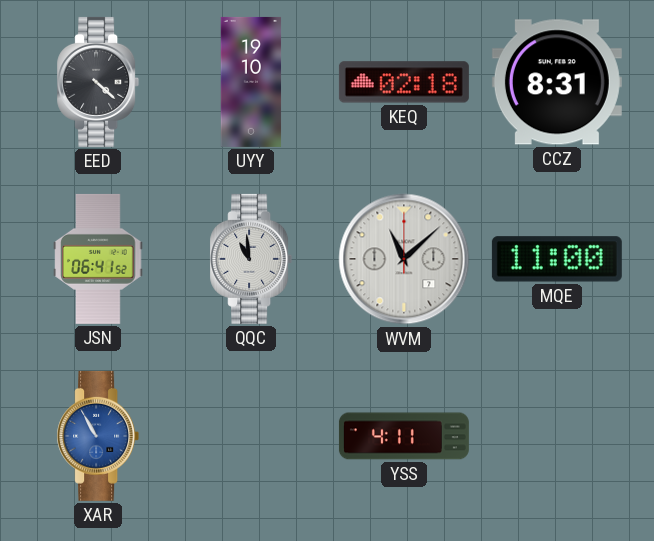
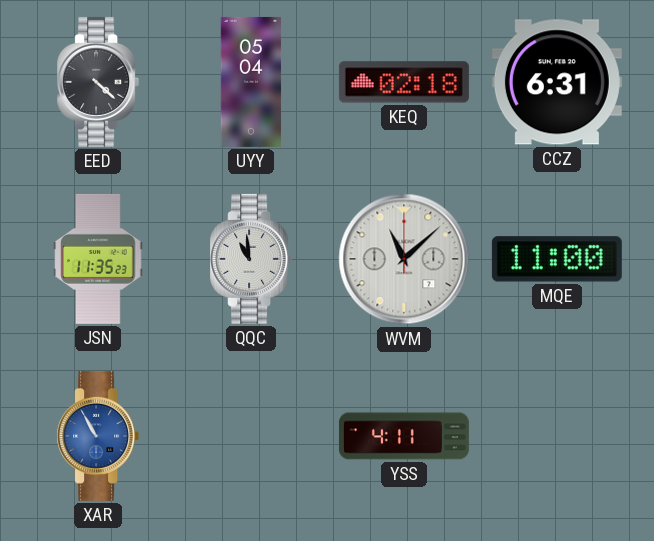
UYY: 19:10 -> 05:04
CCZ: 8:31 -> 6:31
JSN: 06:41 -> 11:35
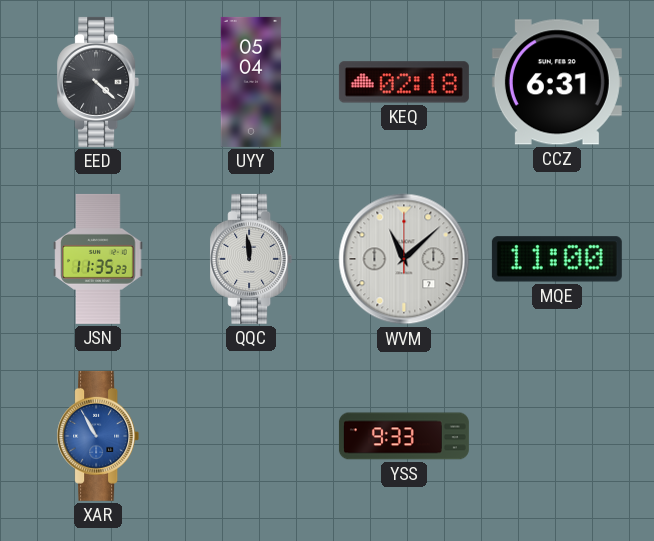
QQC: 10:59 -> 11:59
YSS: 4:11 -> 9:33
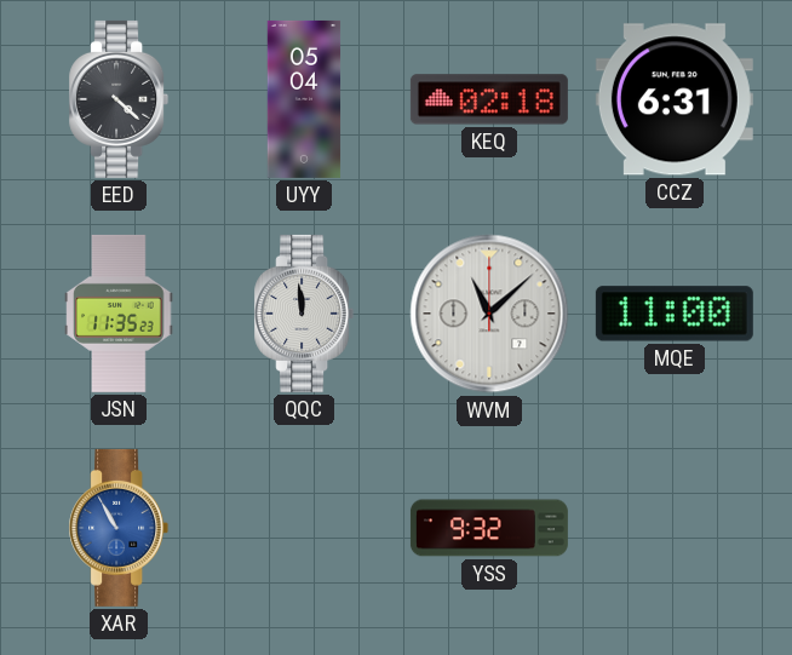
YSS: 9:33 -> 9:32
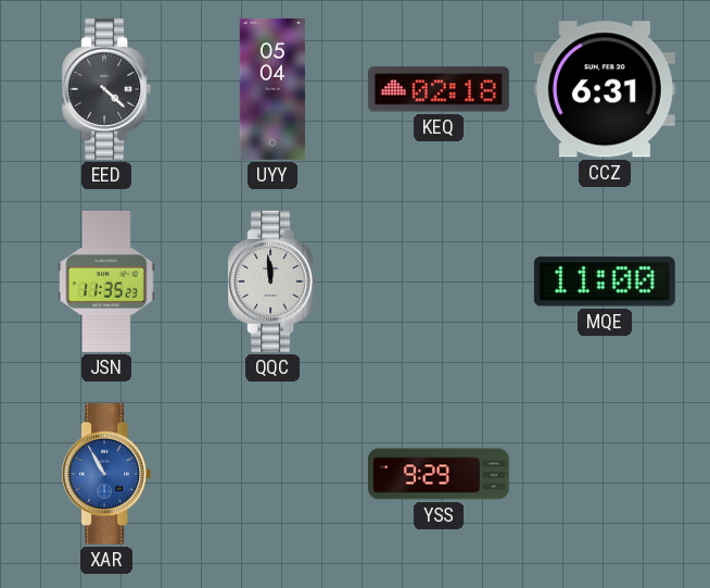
WVM: 11:08 -> none
YSS: 9:32 -> 9:29
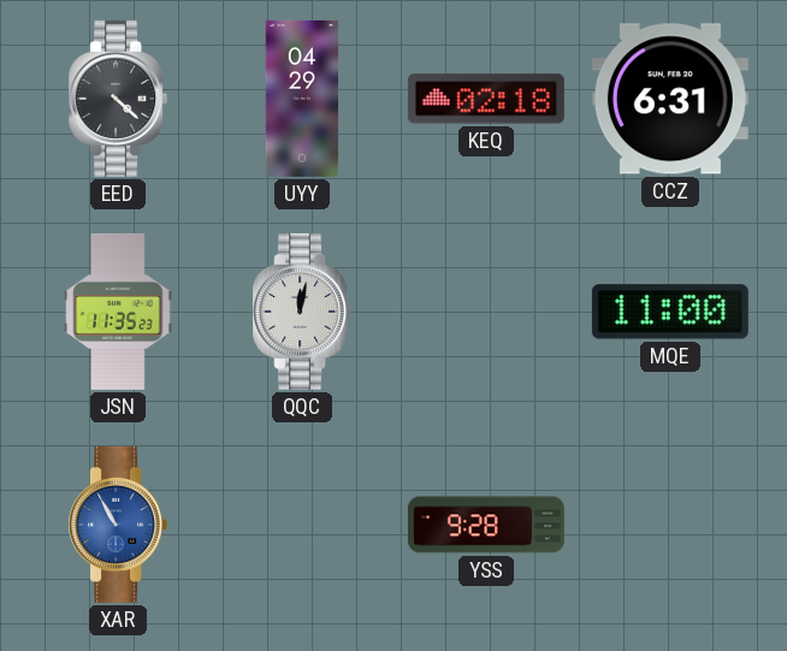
UYY: 05:04 -> 04:29
QQC: 11:59 -> 12:02
YSS: 9:29 -> 9:28
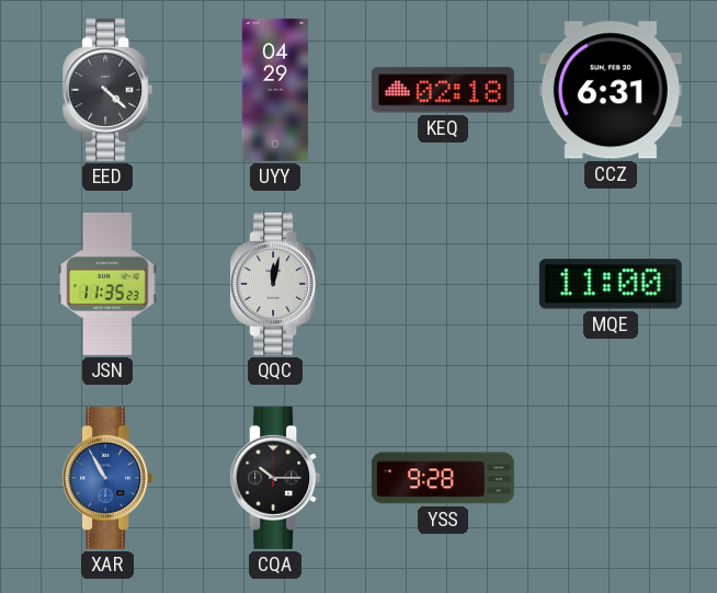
CQA: none -> 10:15
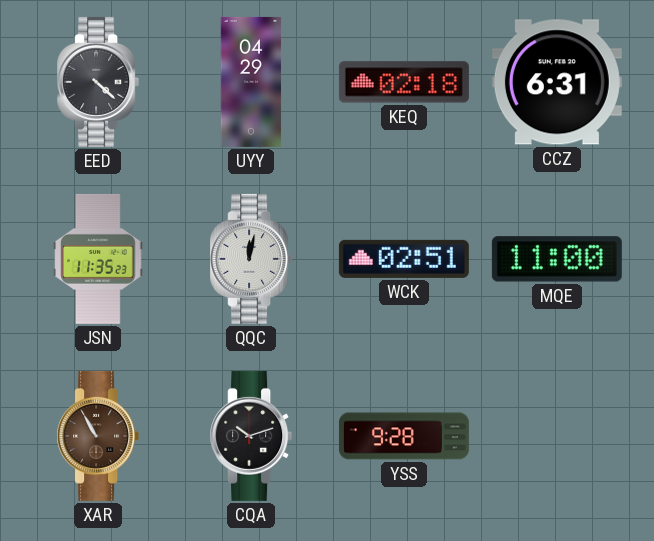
WCK: none -> 02:51
XAR dial: blue -> brown
CQA: 10:15 -> 10:12
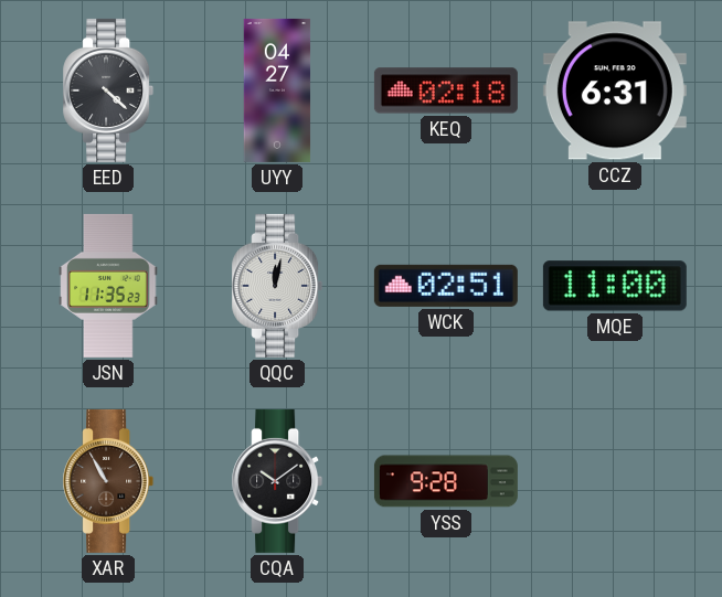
UYY: 04:29 -> 04:27
CQA: 10:12 -> 10:09
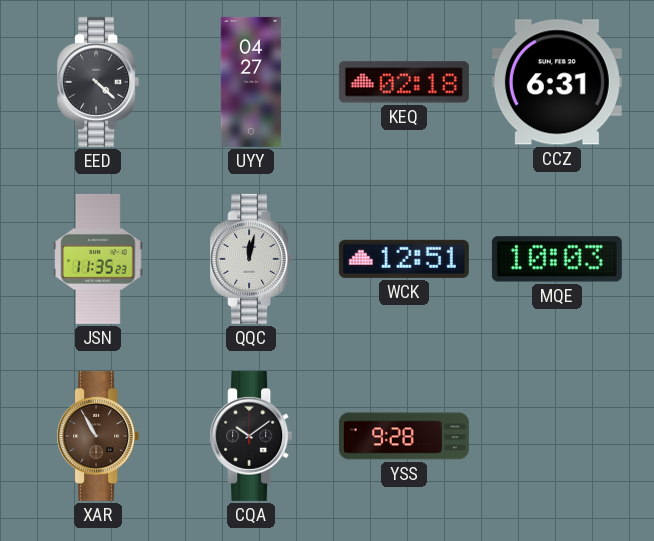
WCK: 02:51 -> 12:51
MQE: 11:00 -> 10:03
